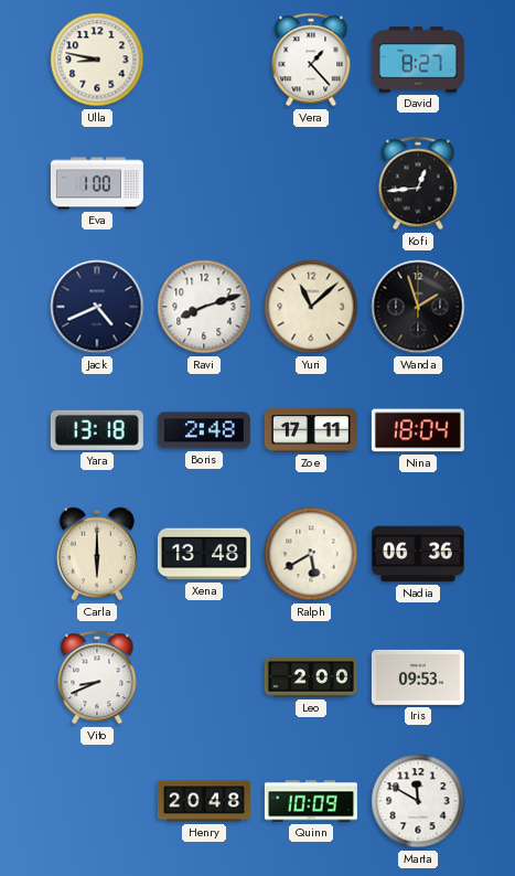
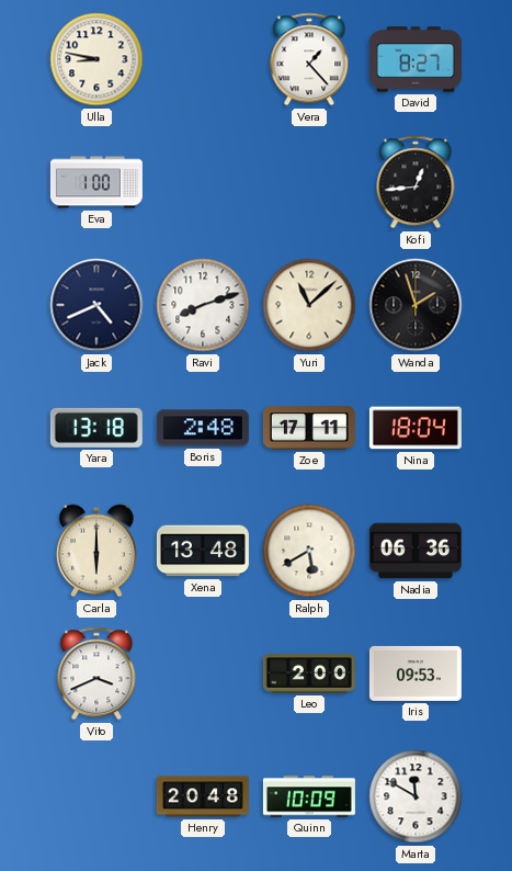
Vito: 8:41 -> 3:41
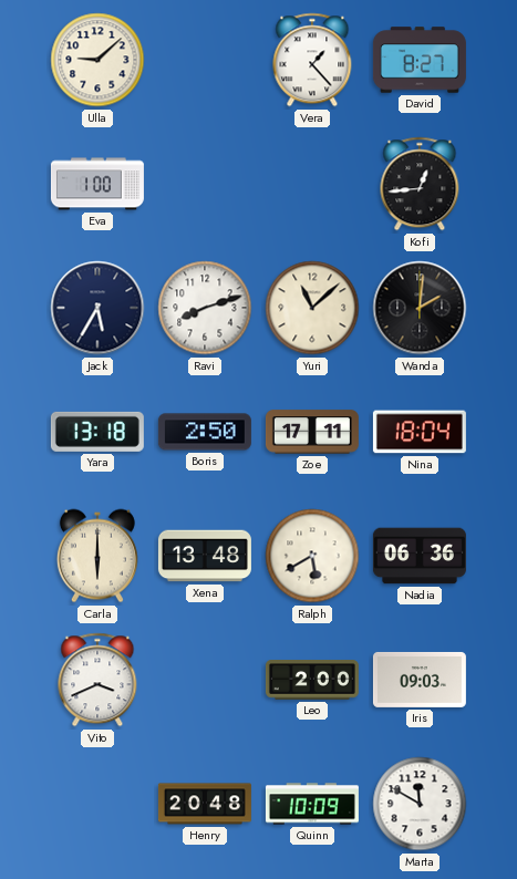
Ulla: 8:47 -> 9:08
Jack: 4:41 -> 5:35
Wanda: 1:57 -> 2:01
Boris: 2:48 -> 2:50
Iris: 09:53 -> 09:03
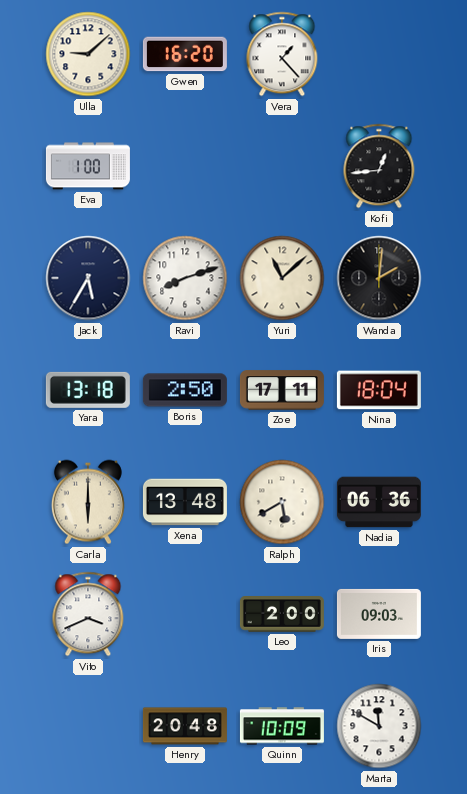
Gwen: none -> 16:20
David: 8:27 -> none
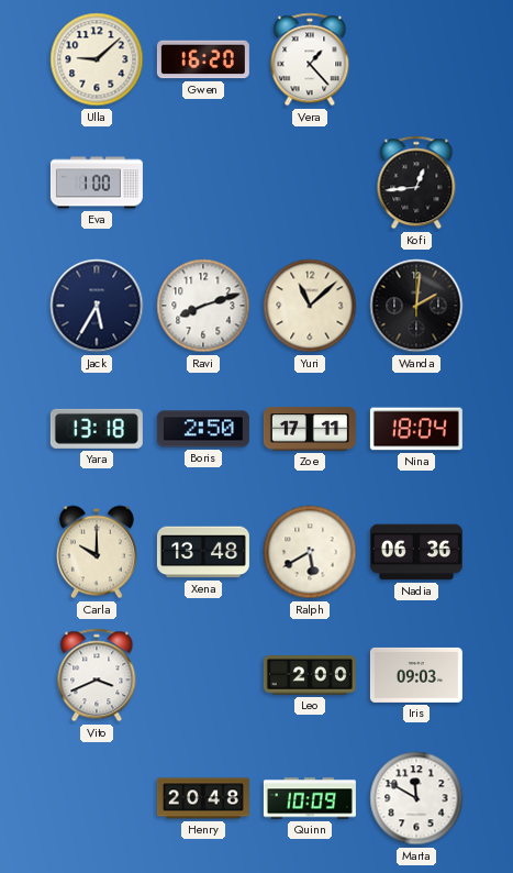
Carla: 6:00 -> 10:00
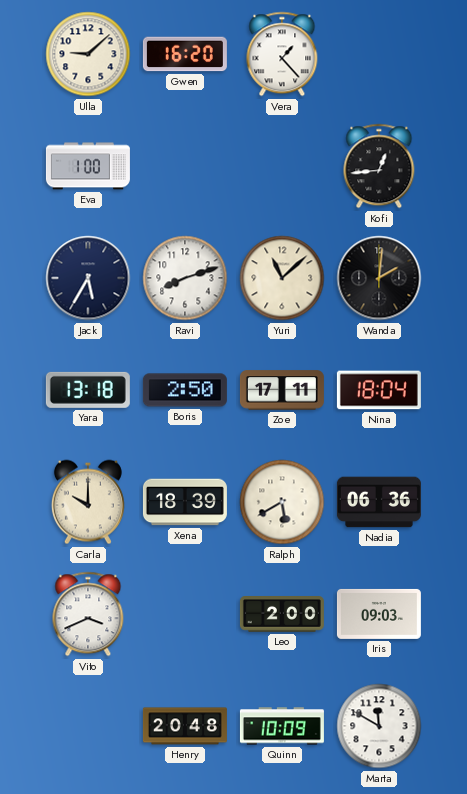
Xena: 13:48 -> 18:39
